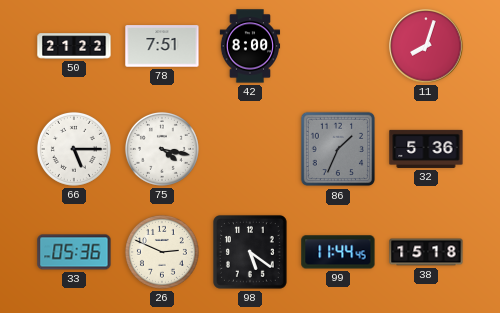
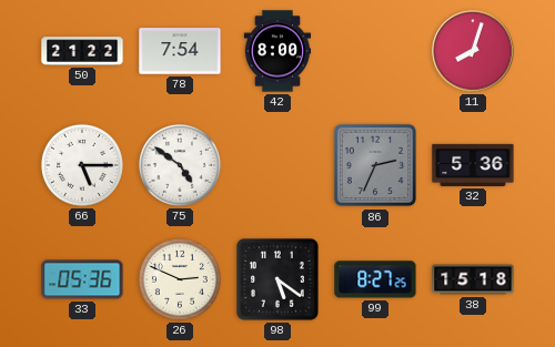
78: 7:51 -> 7:54
75: 4:17 -> 4:51
86: 1:34 -> 2:34
99: 11:44 -> 8:27
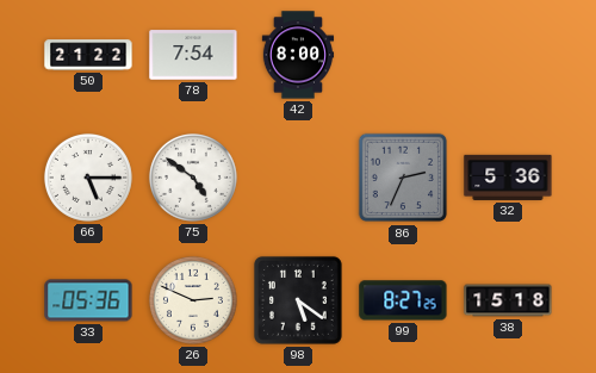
11: 8:03 -> none
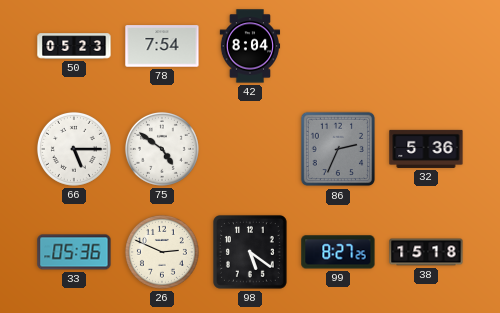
50: 21:22 -> 05:23
42: 8:00 -> 8:04
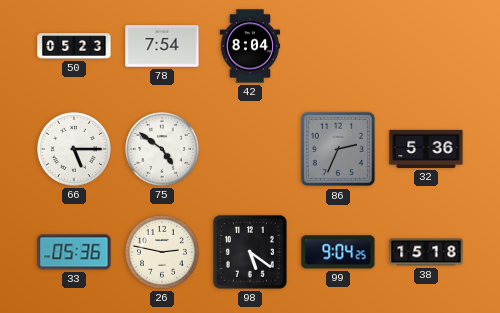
26: 2:49 -> 2:47
99: 8:27 -> 9:04
